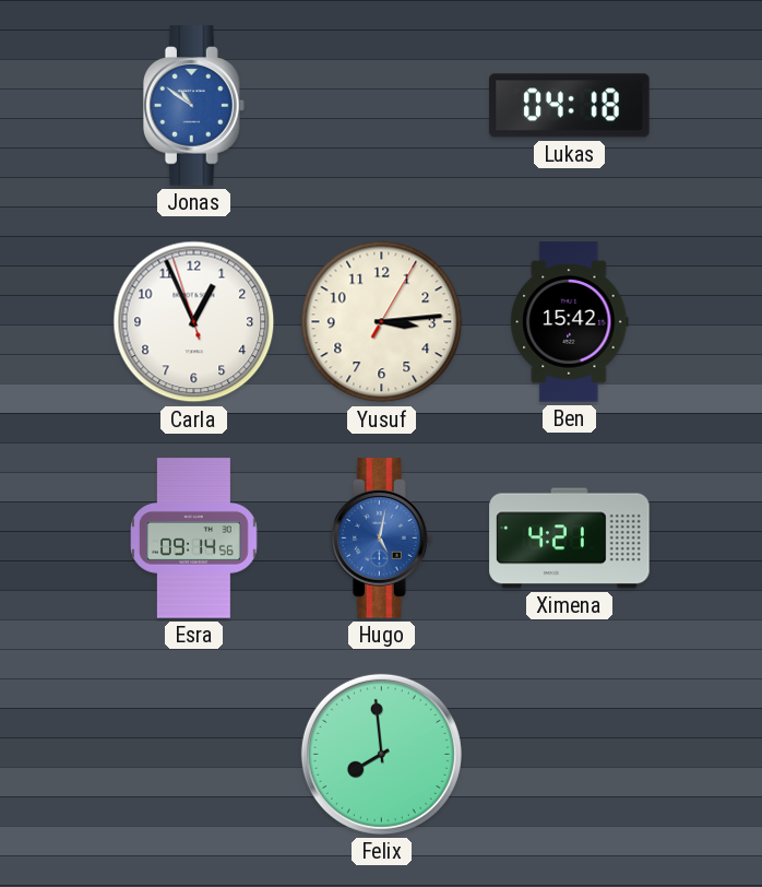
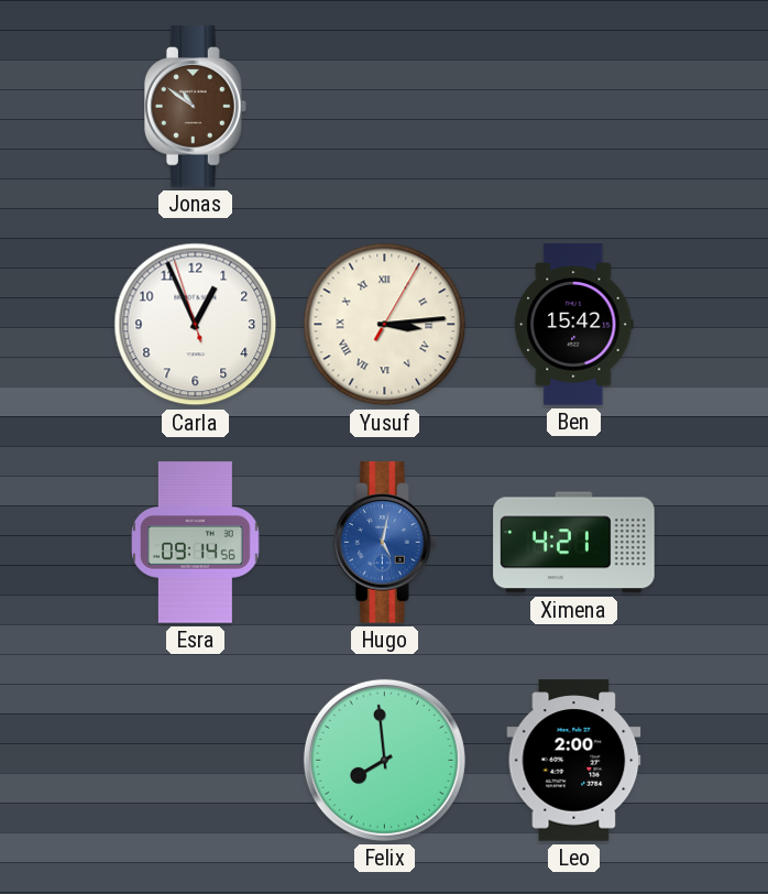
Jonas dial: blue -> brown
Lukas: 04:18 -> none
Yusuf numerals: Arabic -> Roman
Leo: none -> 2:00
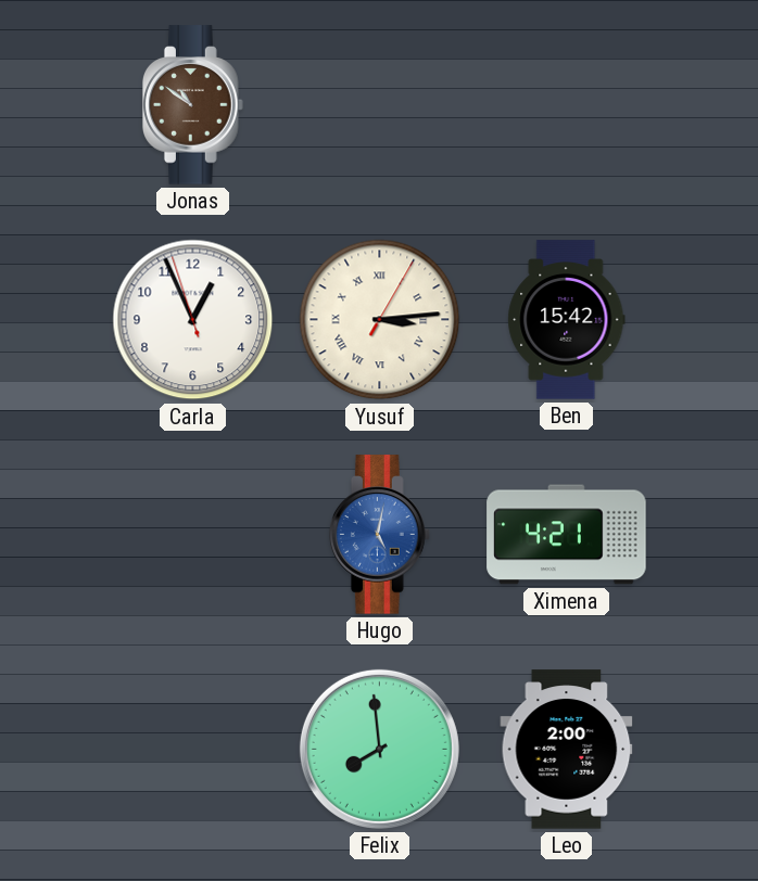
Esra: 09:14 -> none
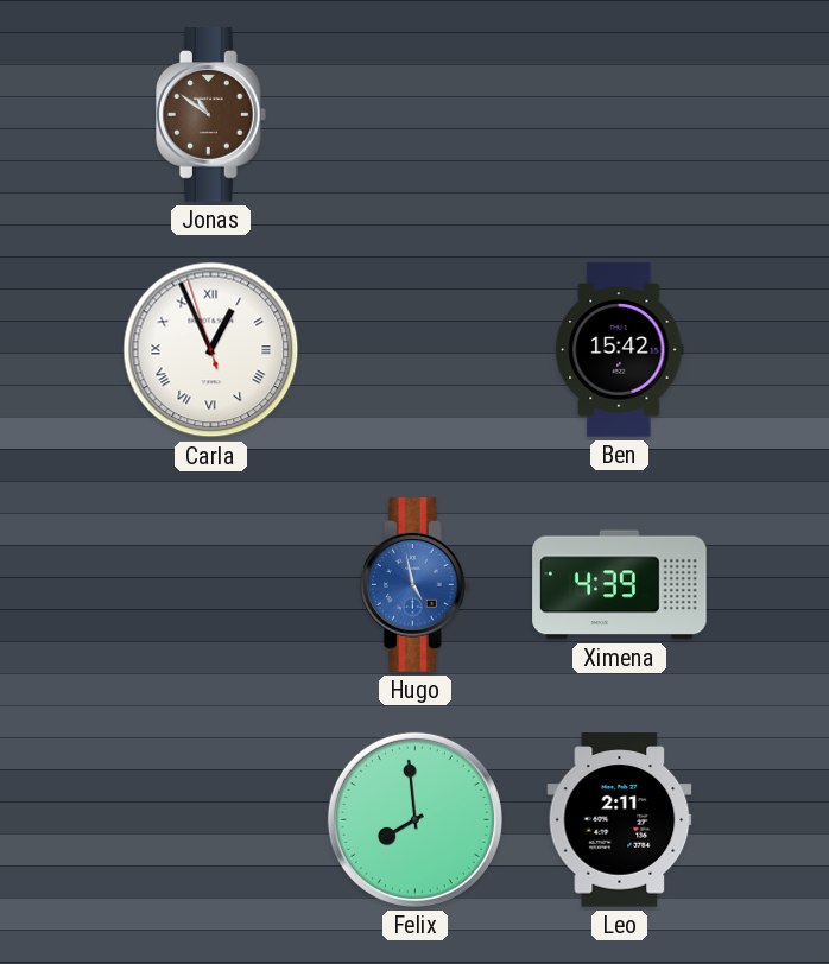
Carla numerals: Arabic -> Roman
Yusuf: 3:14 -> none
Hugo: 5:02 -> 4:58
Ximena: 4:21 -> 4:39
Leo: 2:00 -> 2:11
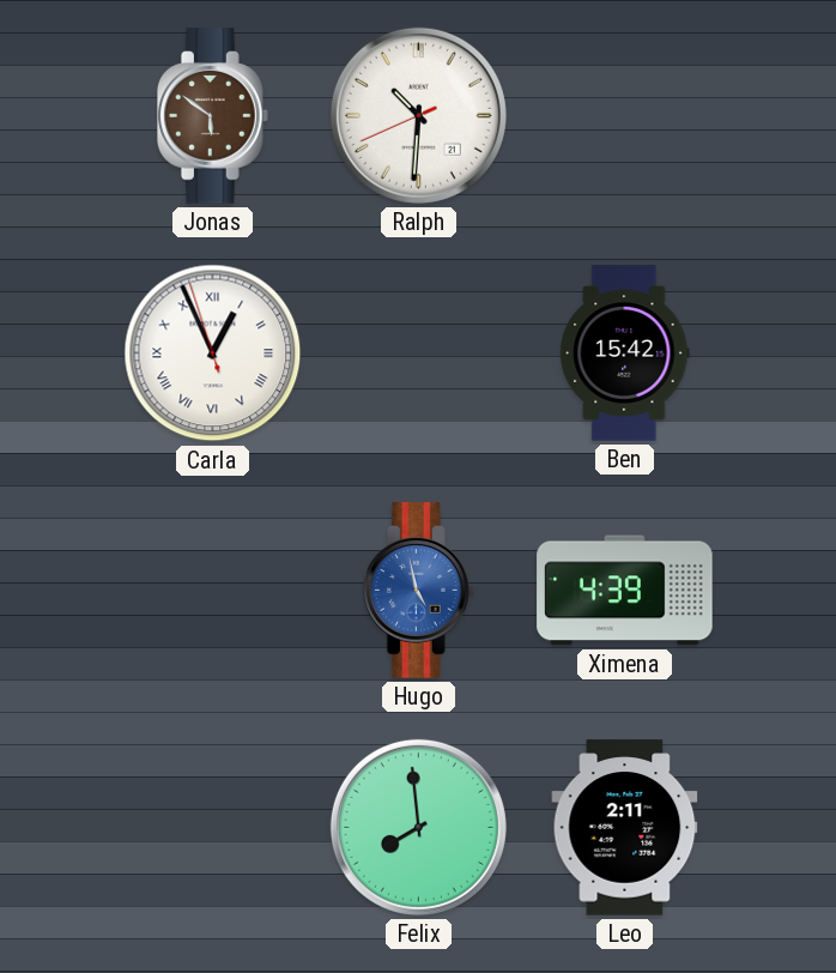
Jonas: 10:51 -> 5:51
Ralph: none -> 10:30
